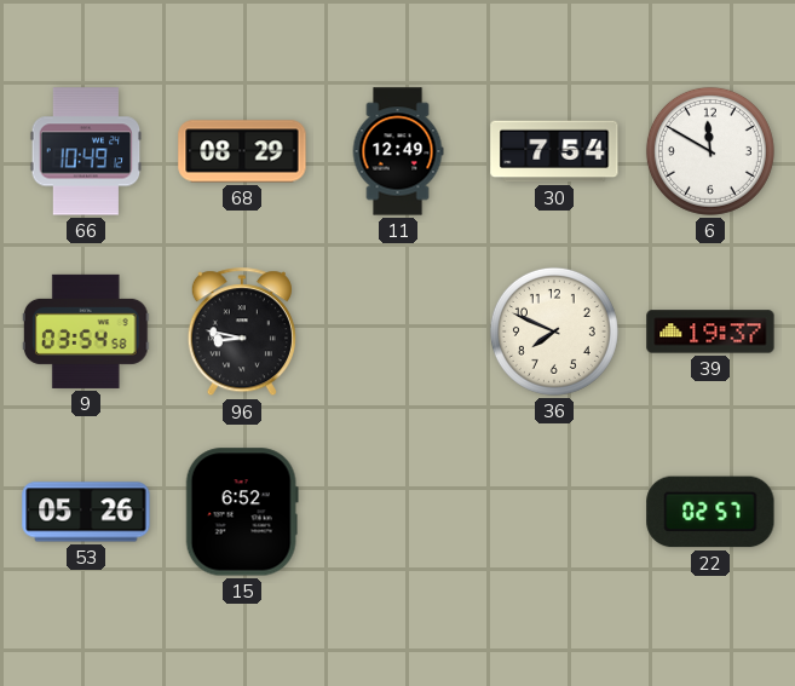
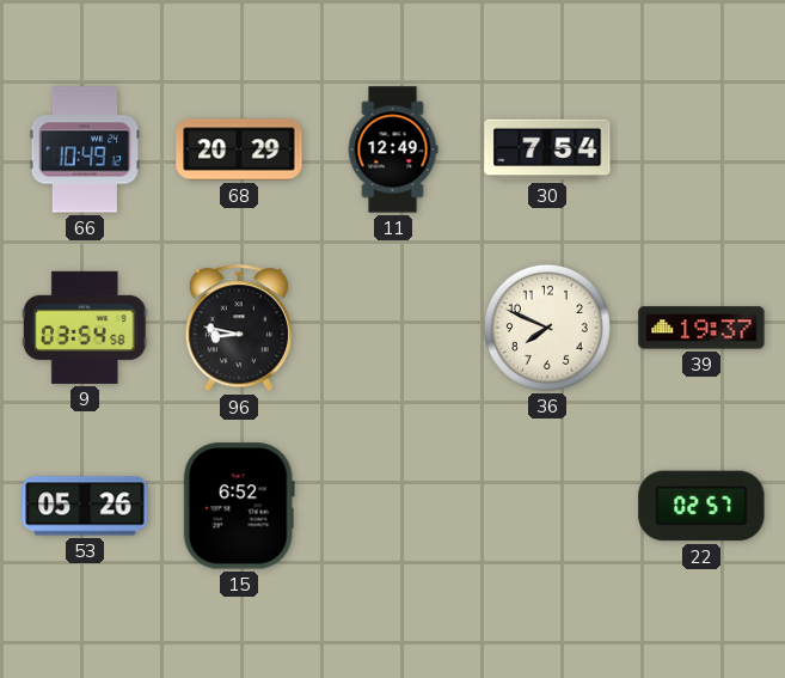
68: 08:29 -> 20:29
6: 11:50 -> none
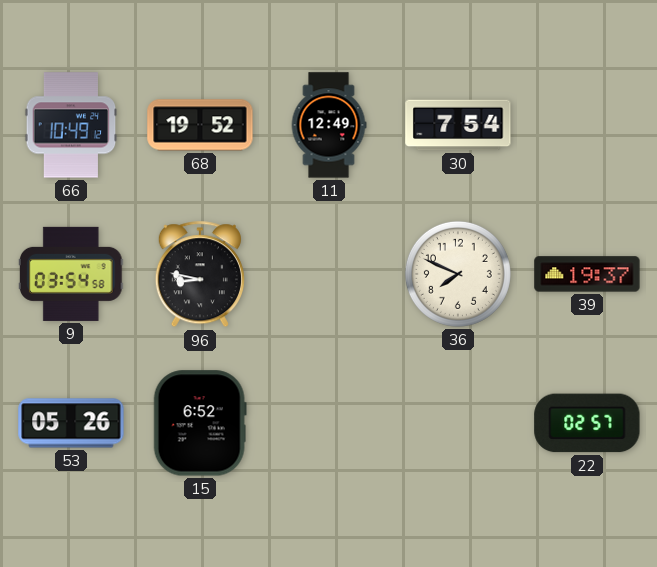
68: 20:29 -> 19:52
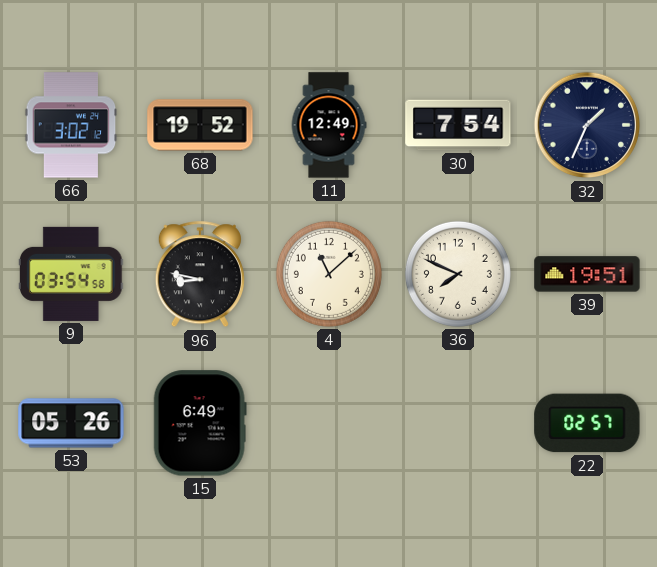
66: 10:49 -> 3:02
32: none -> 1:34
4: none -> 11:08
39: 19:37 -> 19:51
15: 6:52 -> 6:49
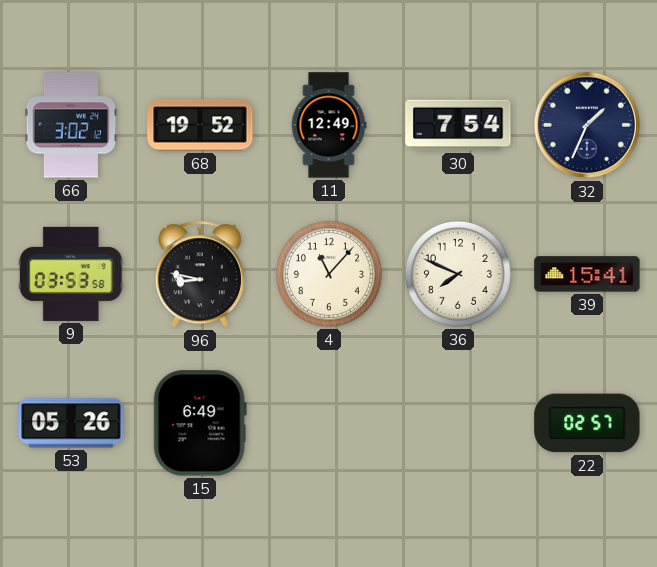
9: 03:54 -> 03:53
4: 11:08 -> 11:07
39: 19:51 -> 15:41
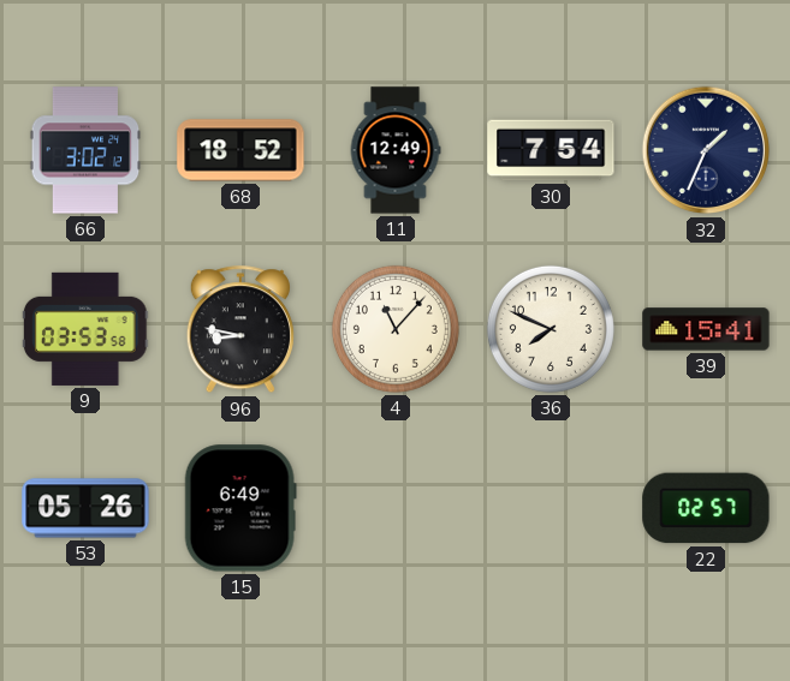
68: 19:52 -> 18:52
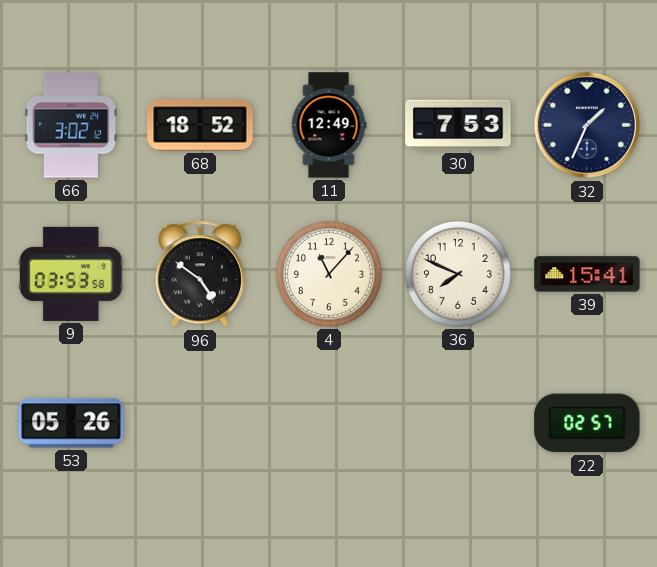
30: 7:54 -> 7:53
96: 8:47 -> 4:51
15: 6:49 -> none
